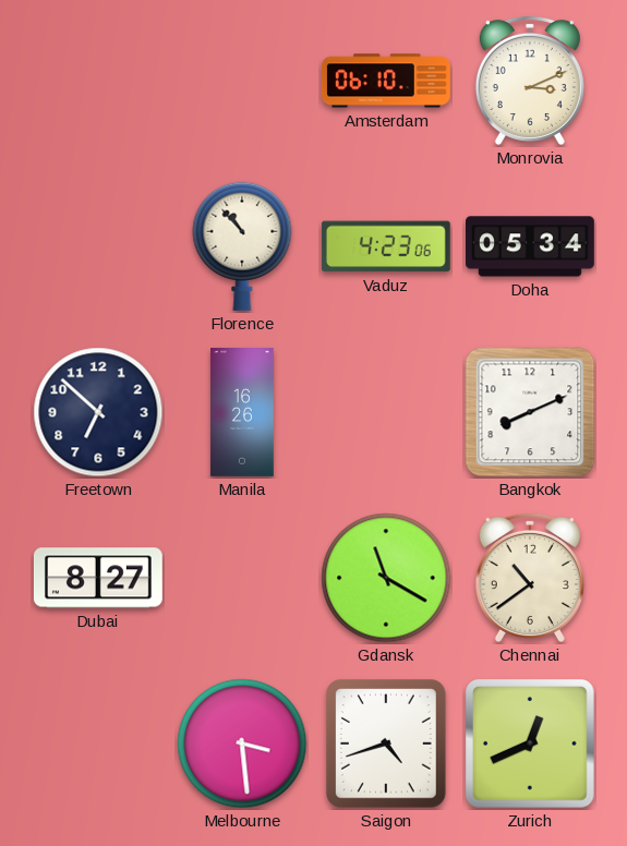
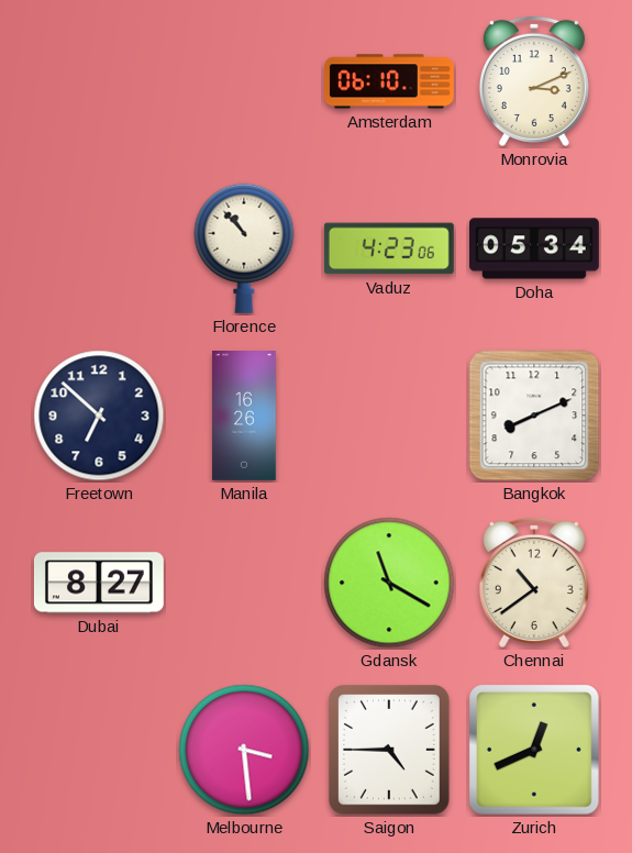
Saigon: 4:42 -> 4:45
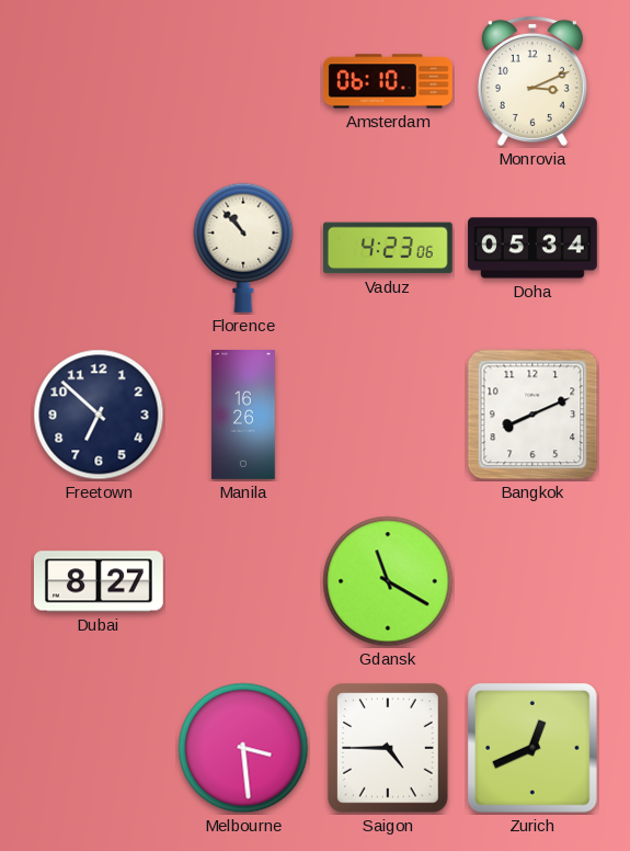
Chennai: 10:39 -> none
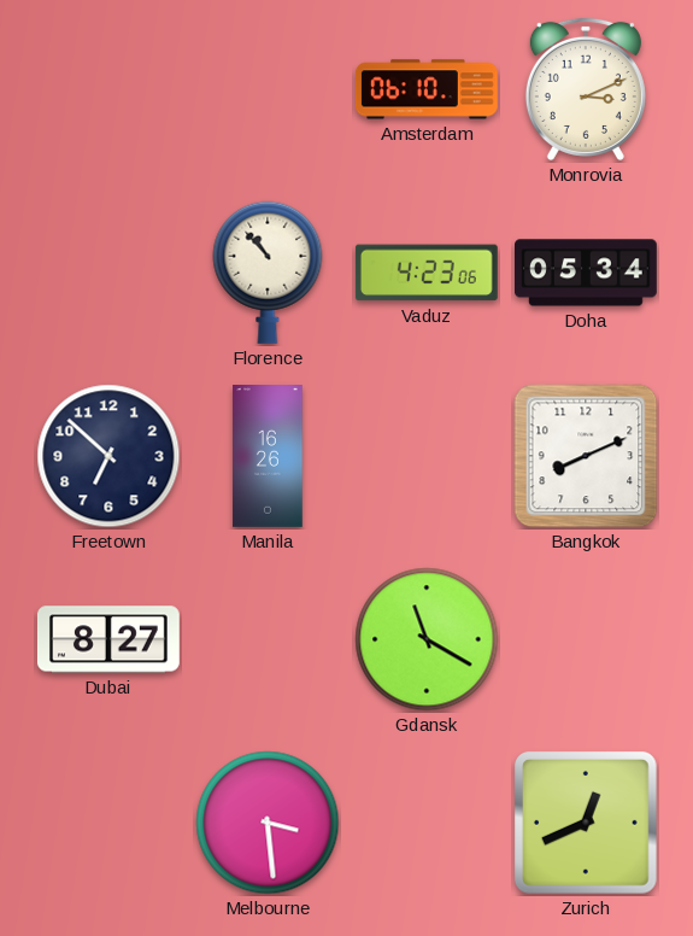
Saigon: 4:45 -> none
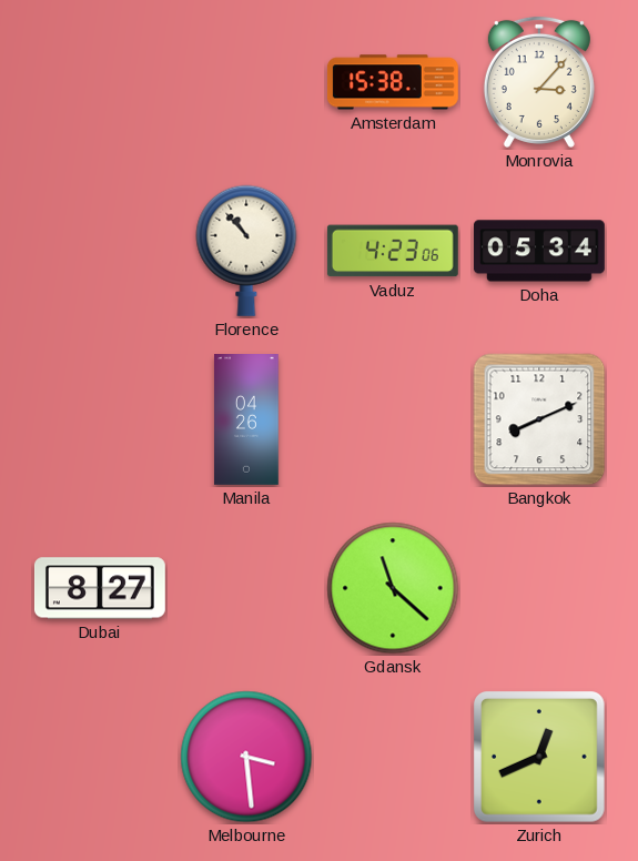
Amsterdam: 06:10 -> 15:38
Monrovia: 3:11 -> 3:07
Freetown: 6:52 -> none
Manila: 16:26 -> 04:26
Gdansk: 11:20 -> 11:22
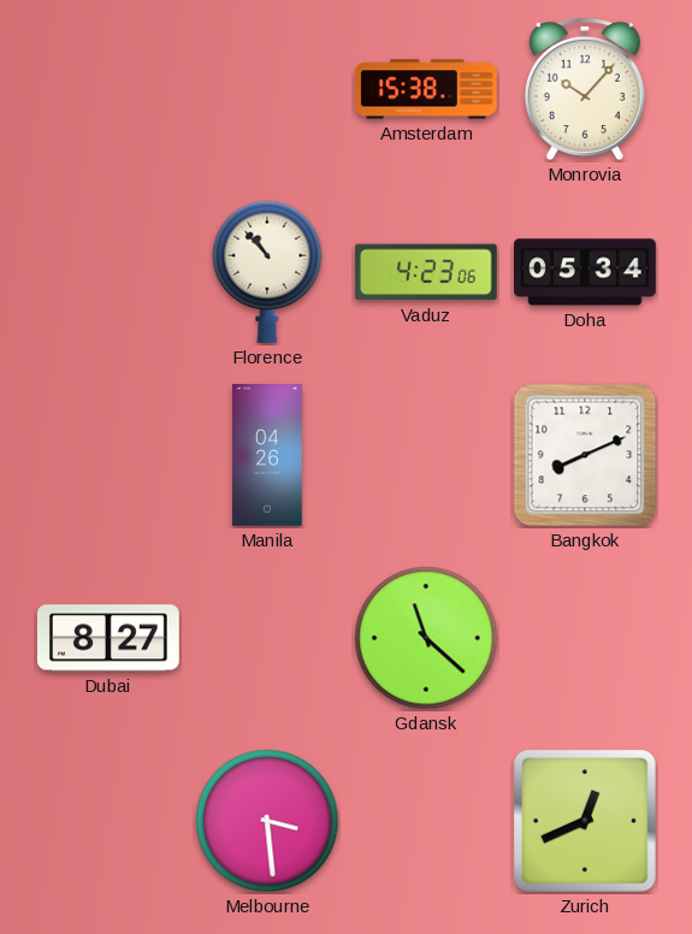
Monrovia: 3:07 -> 10:07
